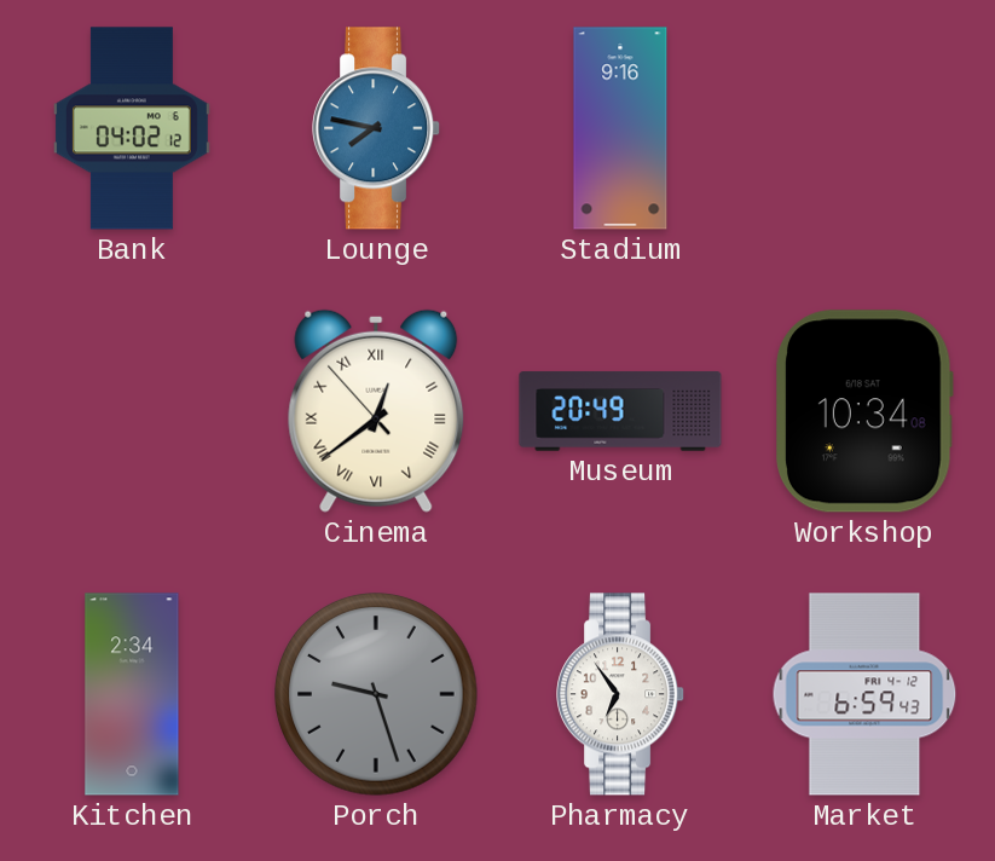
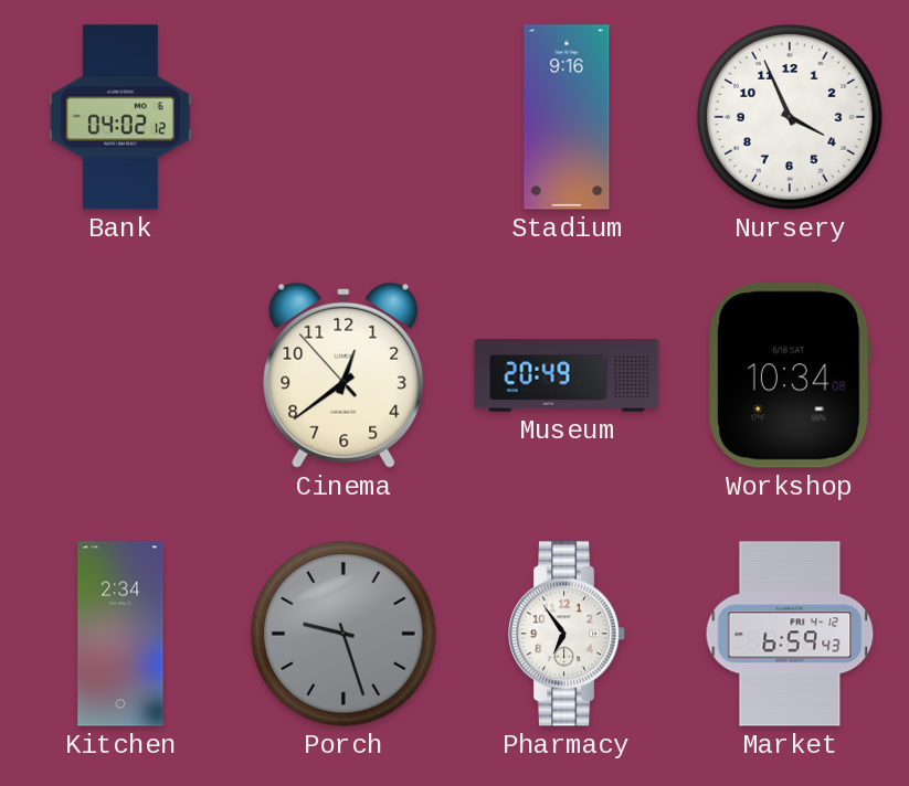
Lounge: 7:47 -> none
Nursery: none -> 3:56
Cinema numerals: Roman -> Arabic
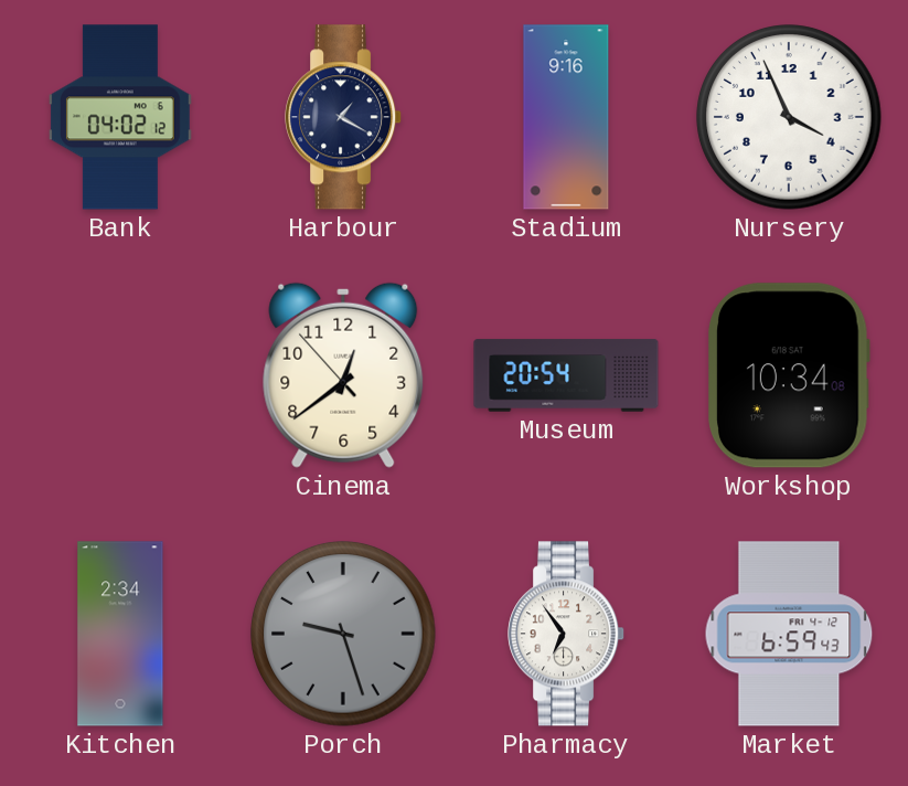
Harbour: none -> 1:20
Museum: 20:49 -> 20:54
